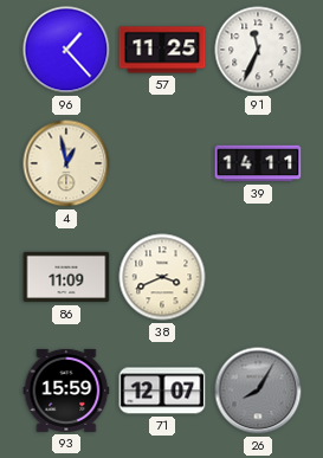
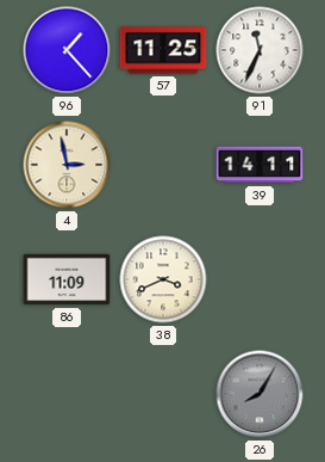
4: 12:58 -> 2:58
93: 15:59 -> none
71: 12:07 -> none
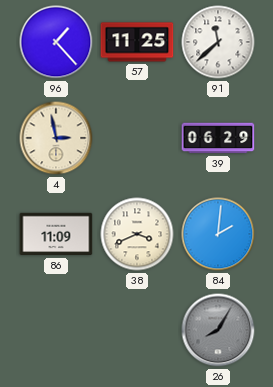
91: 11:34 -> 11:38
39: 14:11 -> 06:29
84: none -> 2:01
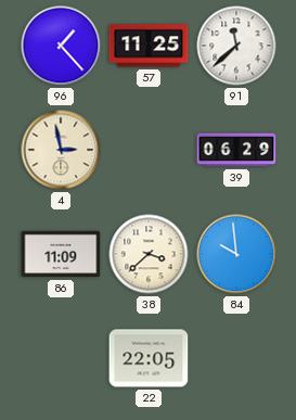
38: 3:41 -> 3:38
84: 2:01 -> 9:59
22: none -> 22:05
26: 8:05 -> none
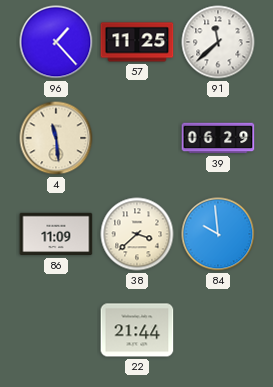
4: 2:58 -> 11:29
22: 22:05 -> 21:44
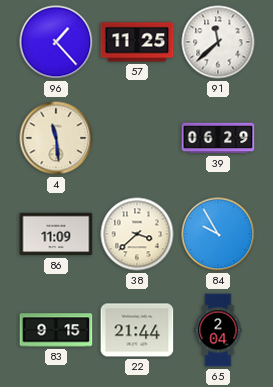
84: 9:59 -> 9:55
83: none -> 9:15
65: none -> 2:04
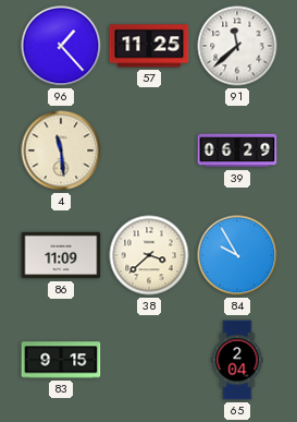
22: 21:44 -> none
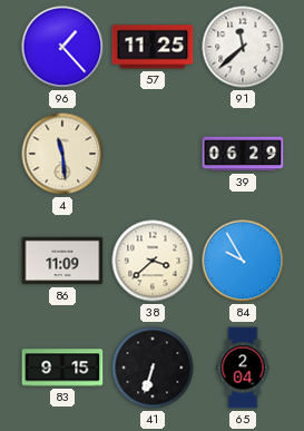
41: none -> 6:33
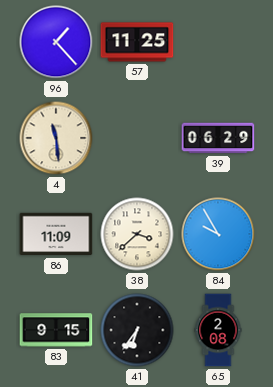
91: 11:38 -> none
41: 6:33 -> 6:36
65: 2:04 -> 2:08
